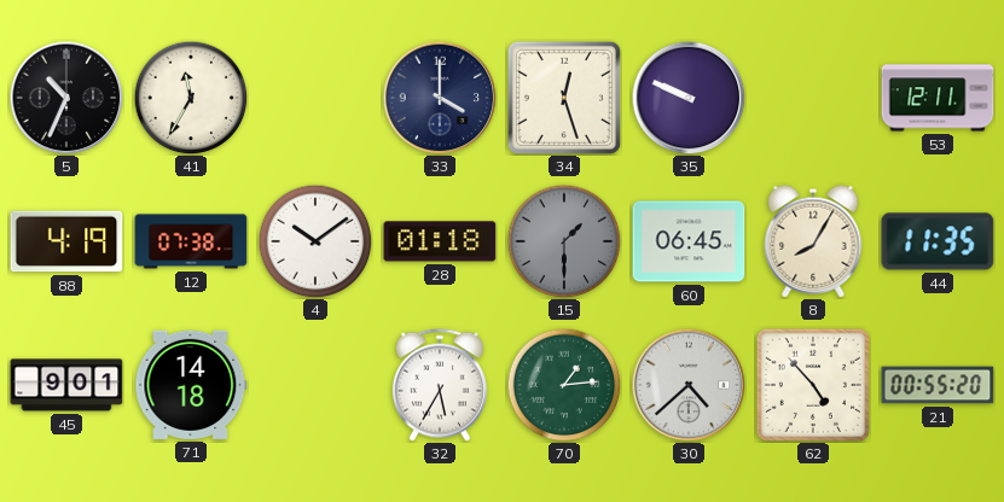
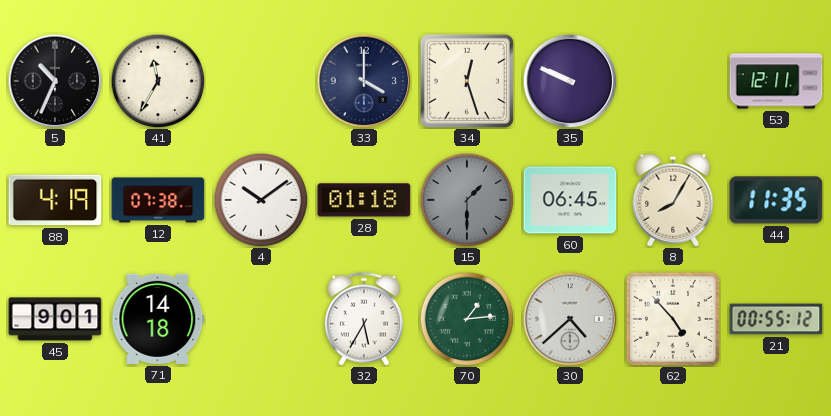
21: 00:55:20 -> 00:55:12
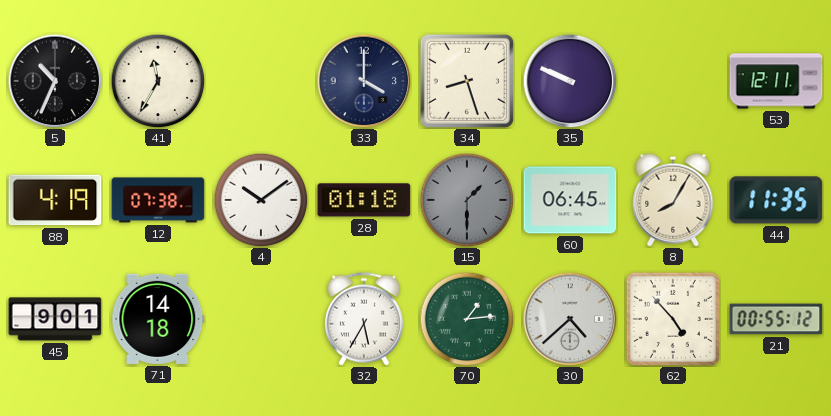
34: 12:27 -> 8:27
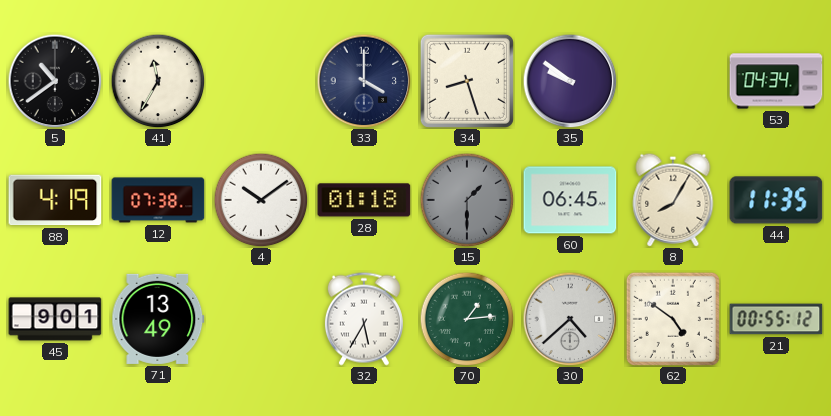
5: 10:34 -> 10:39
35: 9:49 -> 9:51
53: 12:11 -> 04:34
71: 14:18 -> 13:49
62: 4:53 -> 4:51
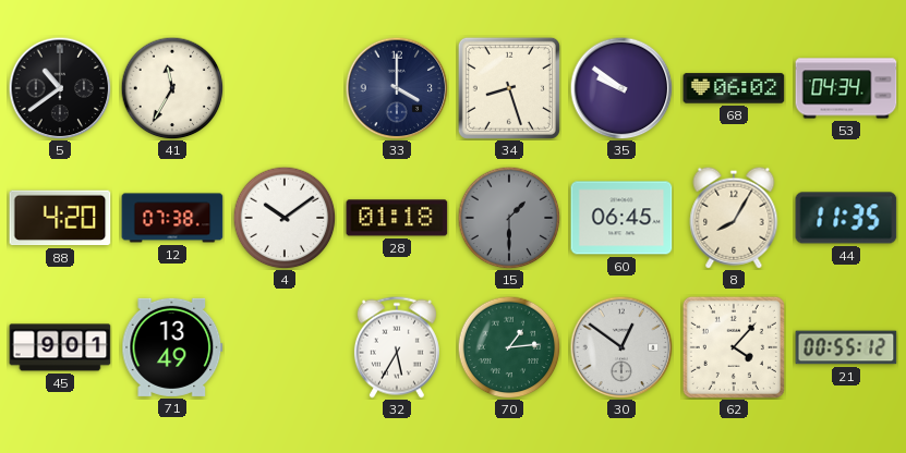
68: none -> 06:02
88: 4:19 -> 4:20
30: 4:38 -> 12:51
62: 4:51 -> 4:07
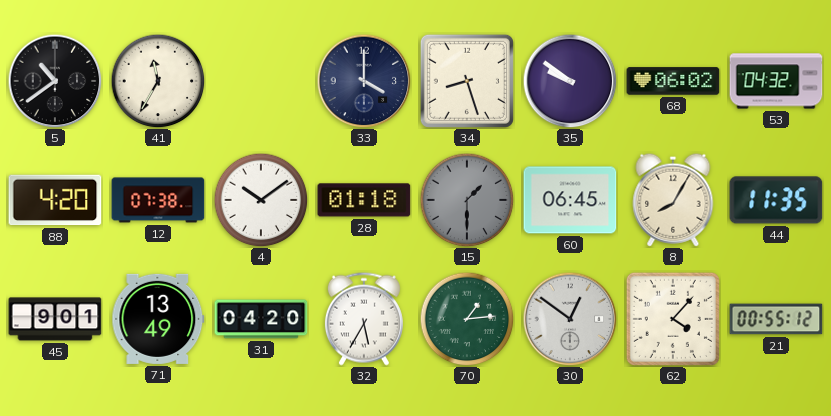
53: 04:34 -> 04:32
31: none -> 04:20
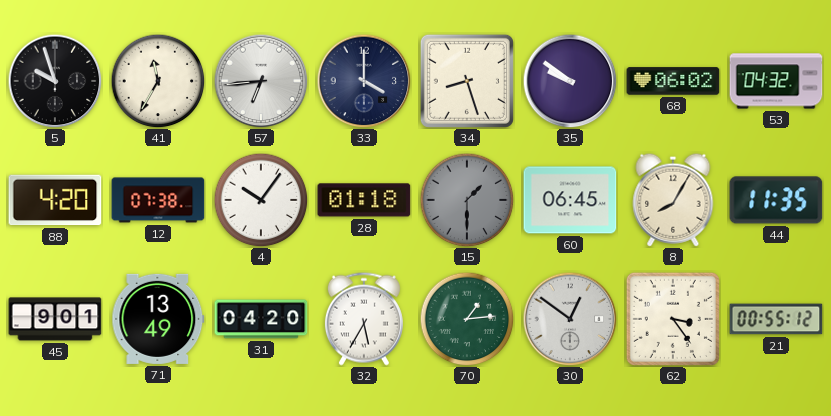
5: 10:39 -> 9:57
57: none -> 6:44
4: 10:09 -> 10:06
62: 4:07 -> 3:24
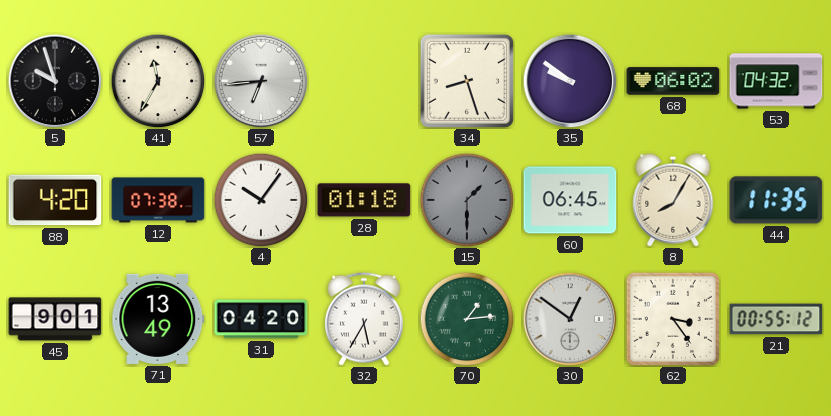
33: 4:00 -> none
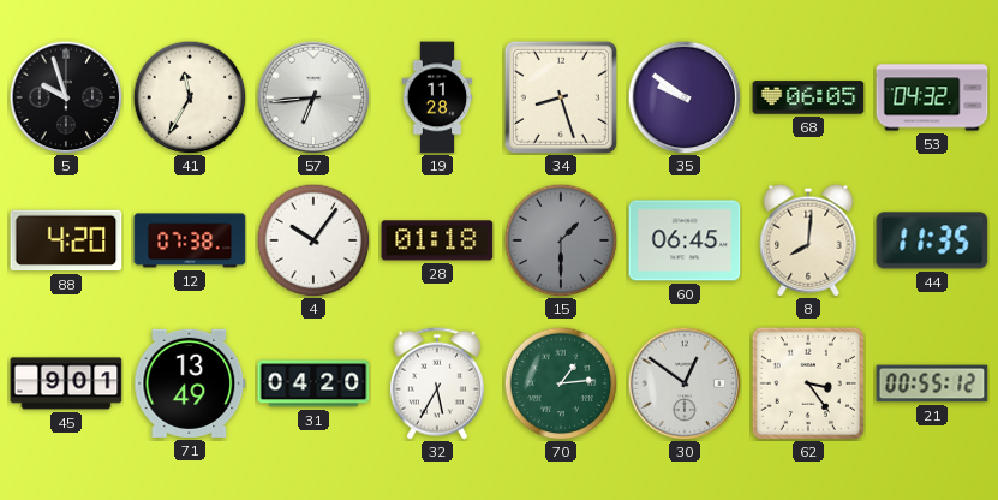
19: none -> 11:28
68: 06:02 -> 06:05
8: 8:05 -> 8:01
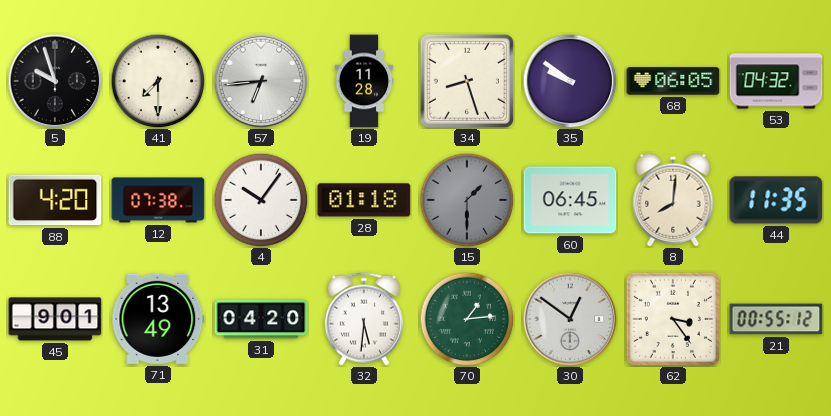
41: 11:35 -> 7:30
32: 5:35 -> 5:31
